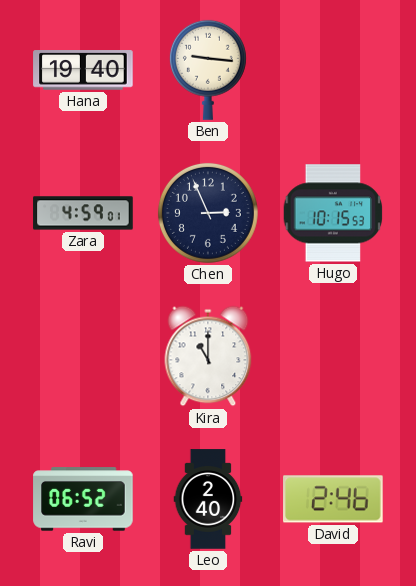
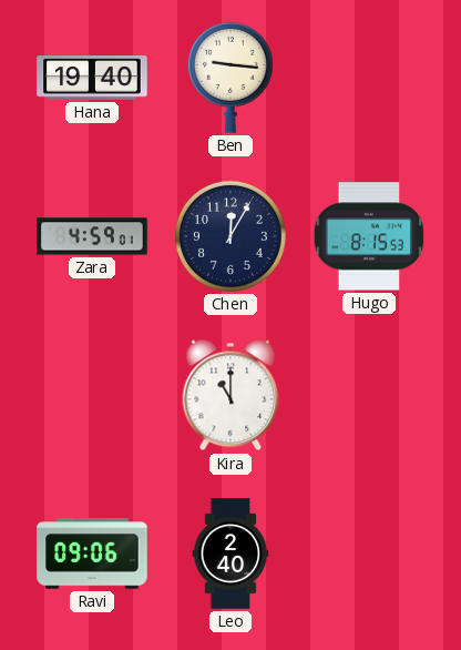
Chen: 2:56 -> 12:05
Hugo: 10:15 -> 8:15
Ravi: 06:52 -> 09:06
David: 2:46 -> none
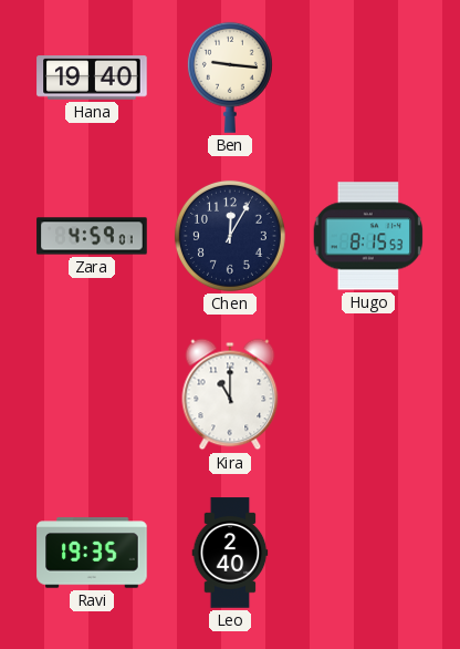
Ravi: 09:06 -> 19:35
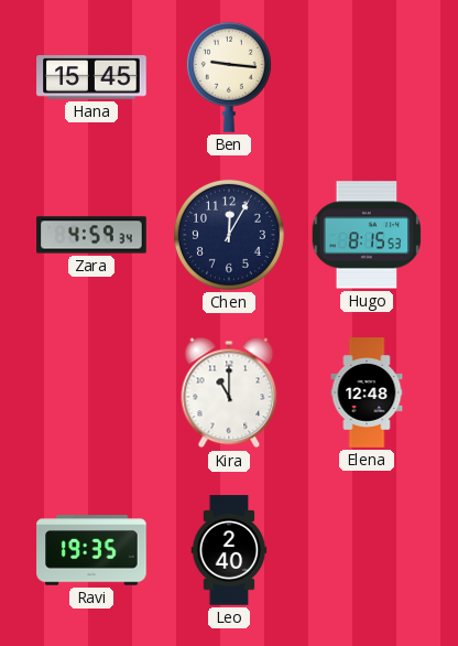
Hana: 19:40 -> 15:45
Zara: 4:59:01 -> 4:59:34
Elena: none -> 12:48
